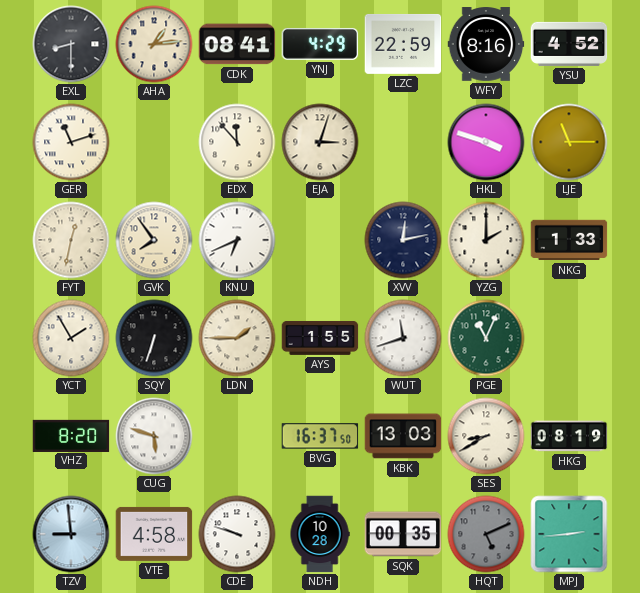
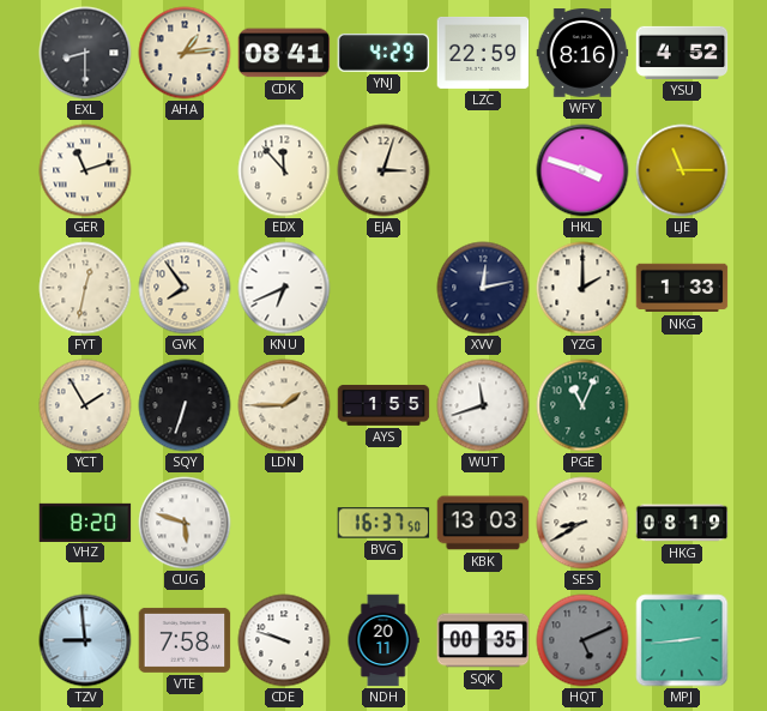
VTE: 4:58 -> 7:58
NDH: 10:28 -> 20:11
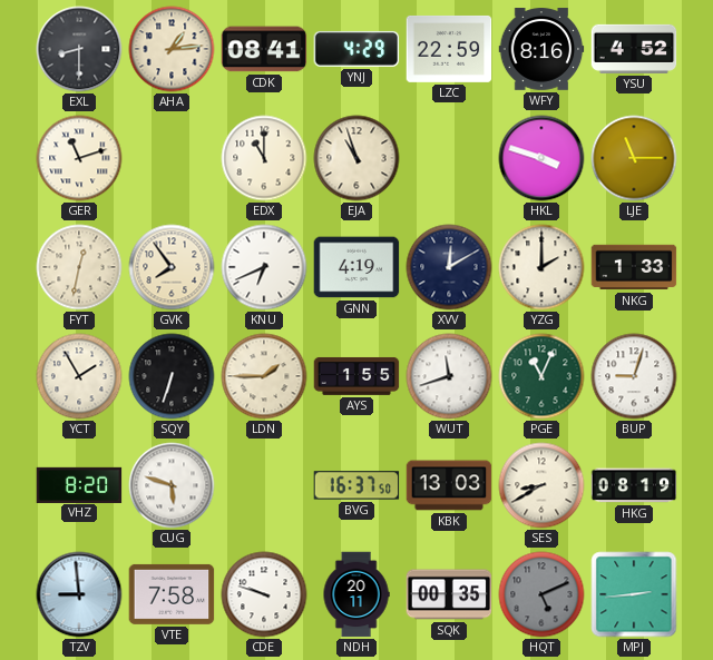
EDX: 11:53 -> 11:00
EJA: 3:03 -> 10:57
GNN: none -> 4:19
XVV: 12:13 -> 12:10
BUP: none -> 9:03
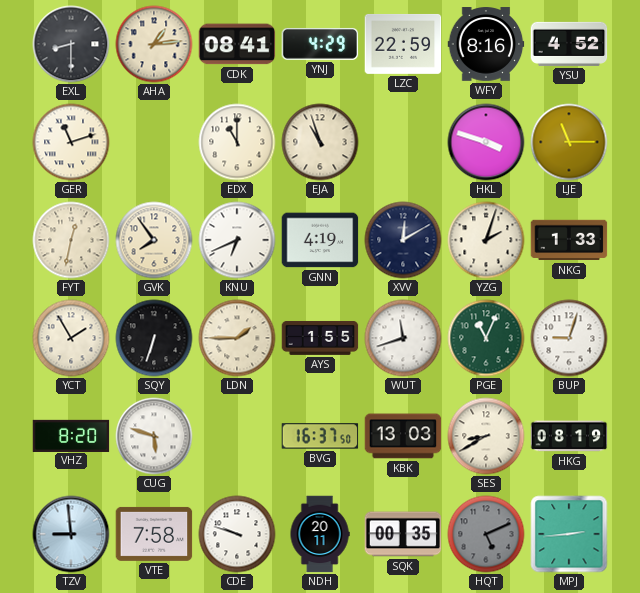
YZG: 2:00 -> 2:03
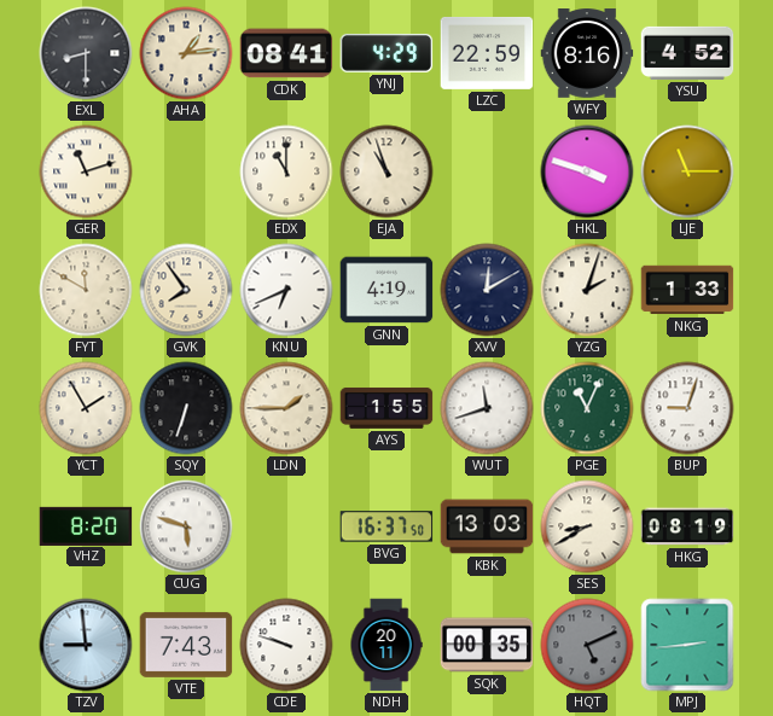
FYT: 12:32 -> 11:50
VTE: 7:58 -> 7:43
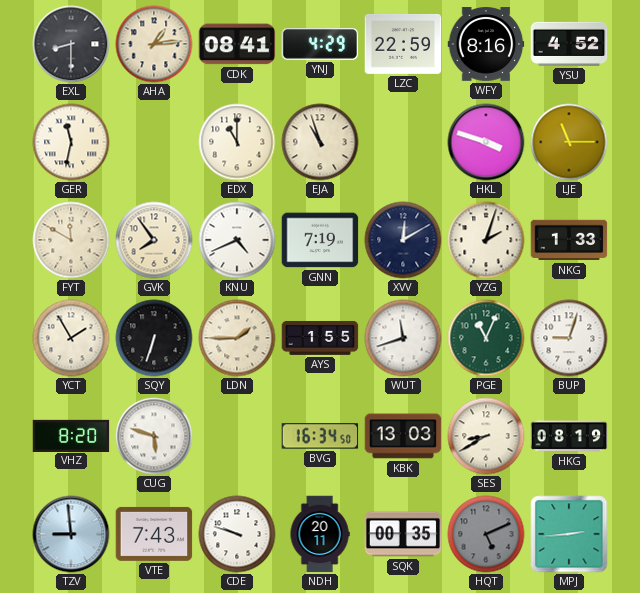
GER: 11:12 -> 11:32
KNU: 6:41 -> 4:41
GNN: 4:19 -> 7:19
BVG: 16:37 -> 16:34
